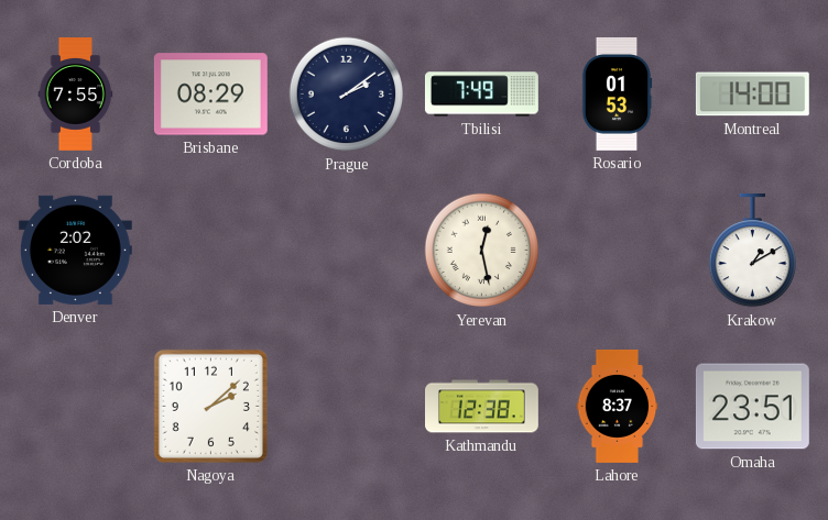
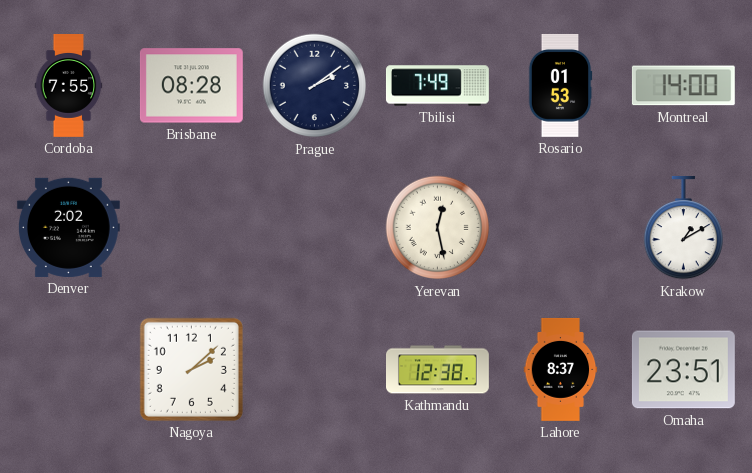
Brisbane: 08:29 -> 08:28
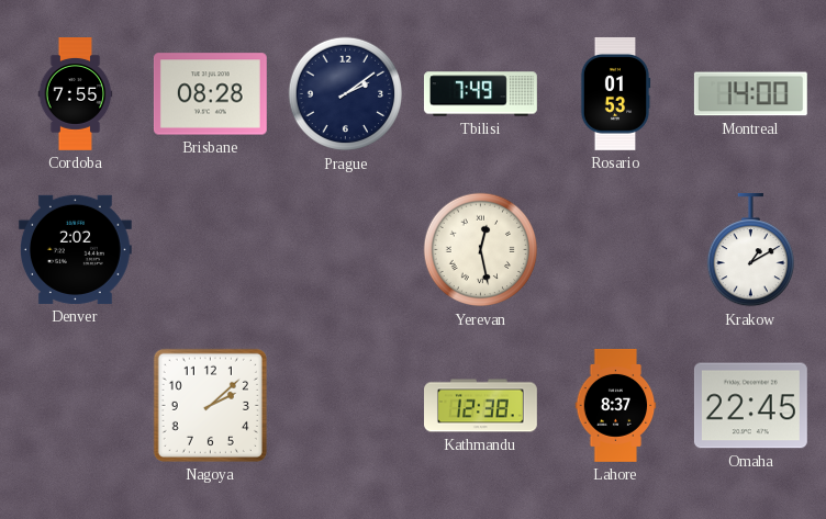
Omaha: 23:51 -> 22:45
